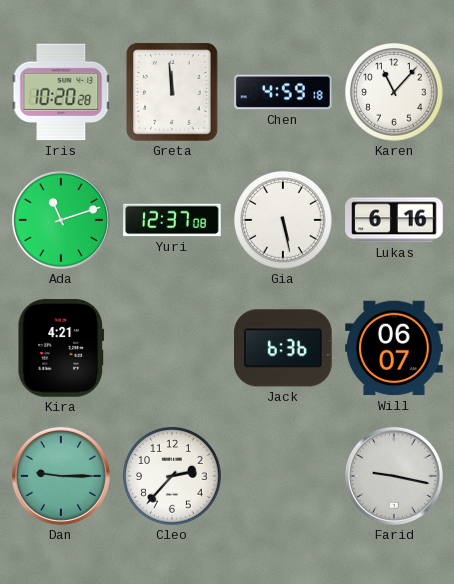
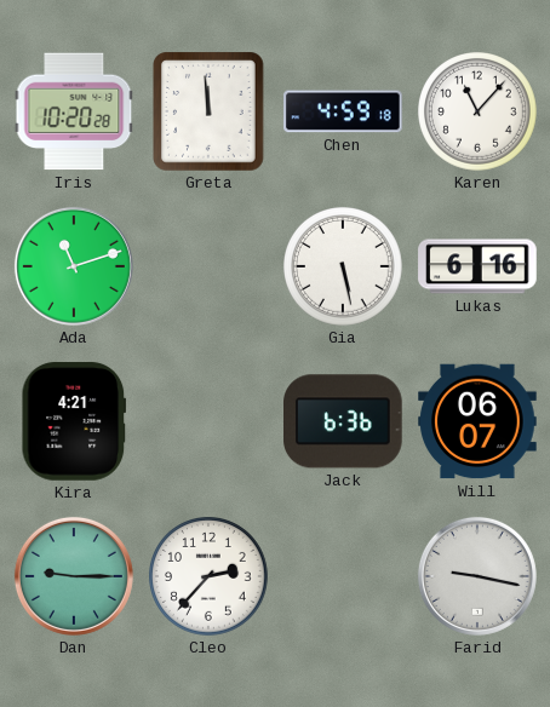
Yuri: 12:37 -> none
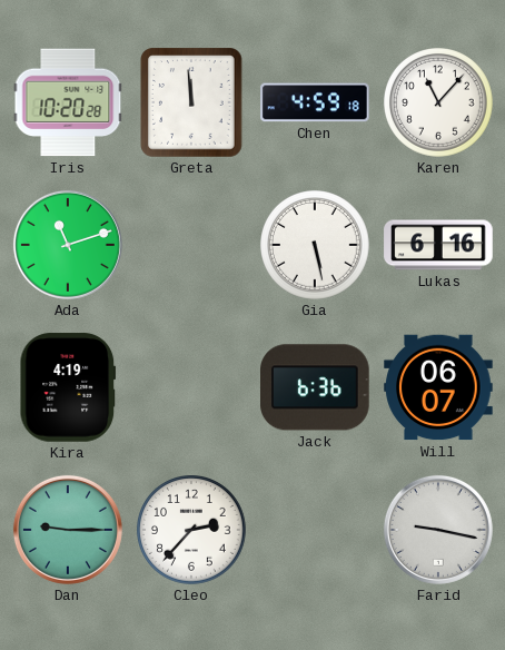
Kira: 4:21 -> 4:19
